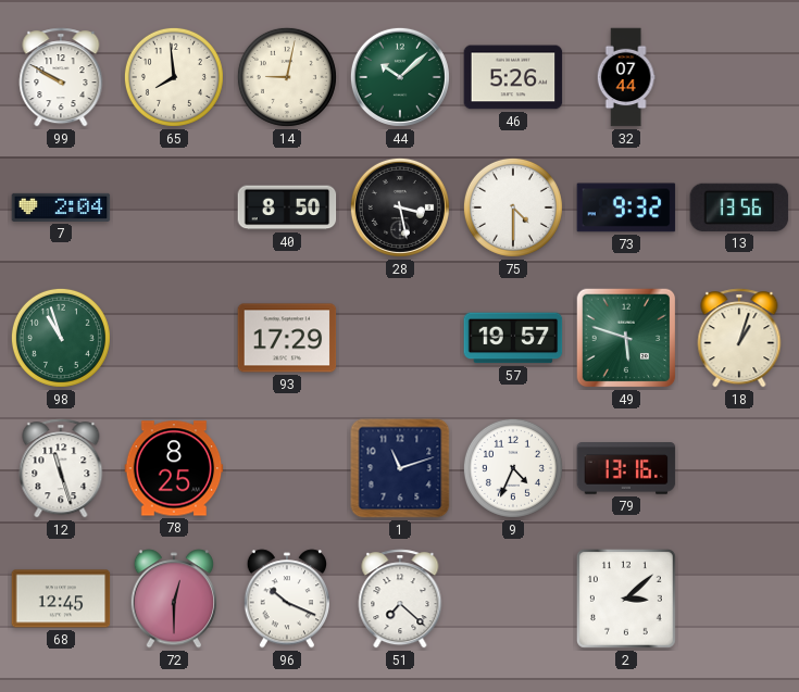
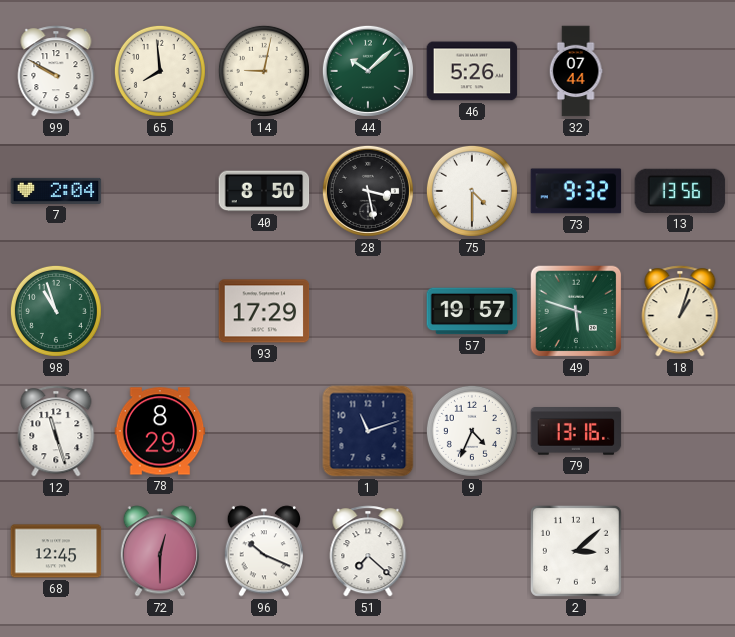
78: 8:25 -> 8:29
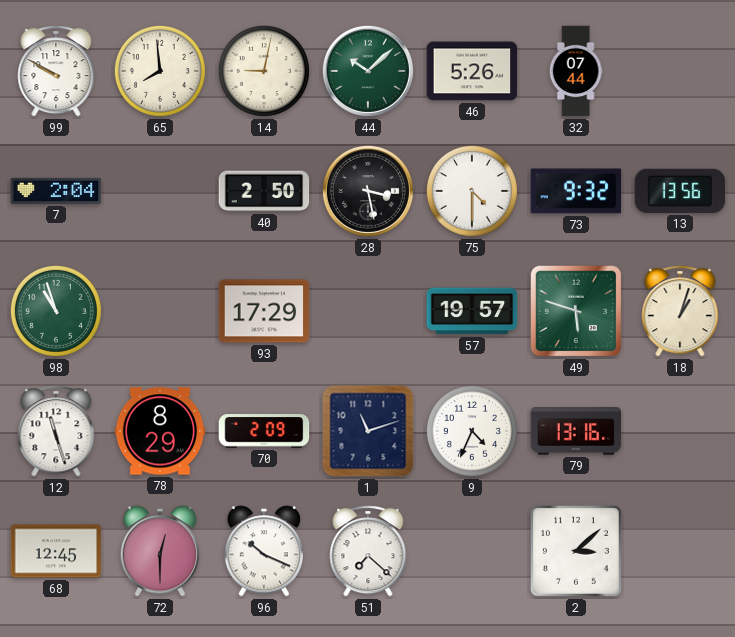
40: 8:50 -> 2:50
70: none -> 2:09
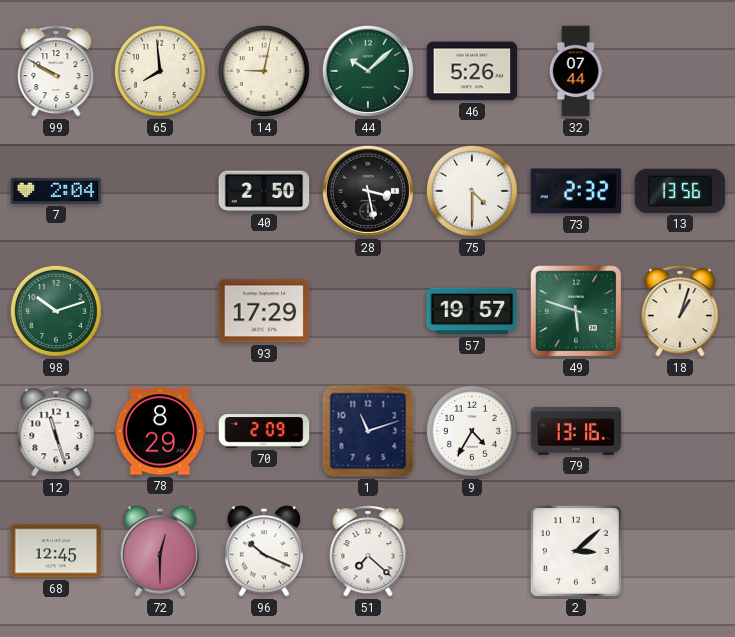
73: 9:32 -> 2:32
98: 10:57 -> 10:12
9: 4:34 -> 4:35
